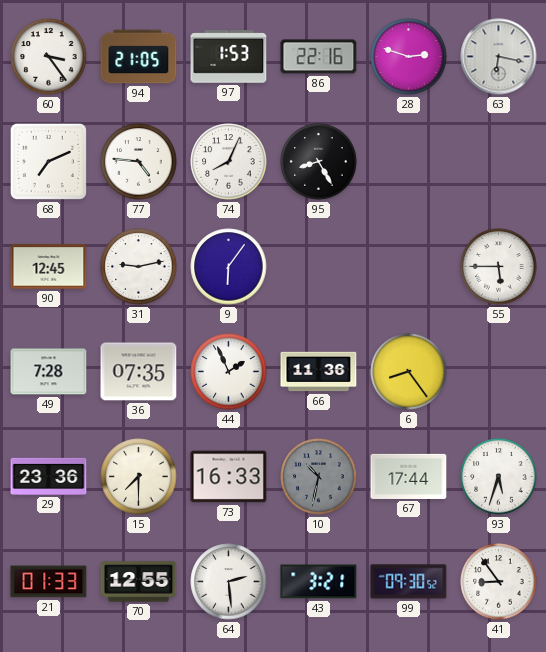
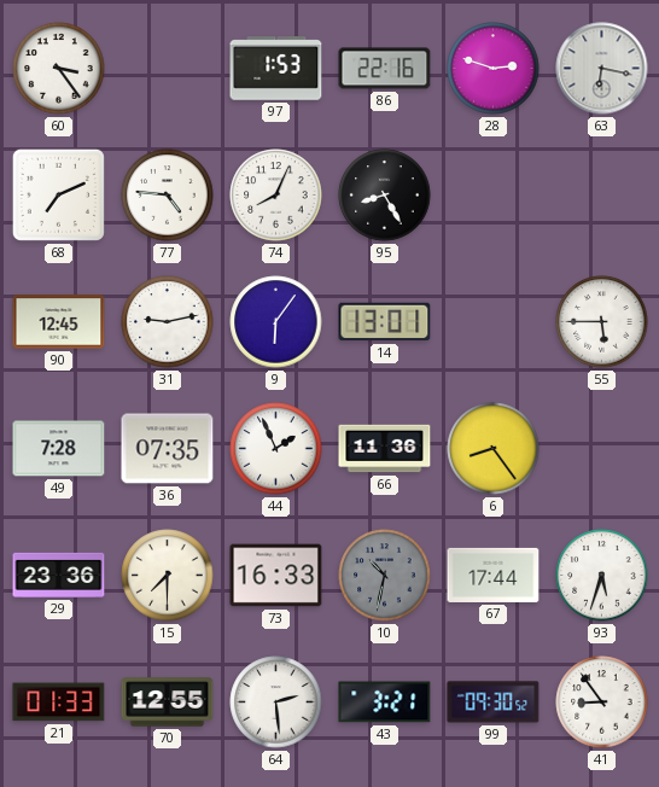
94: 21:05 -> none
14: none -> 13:01
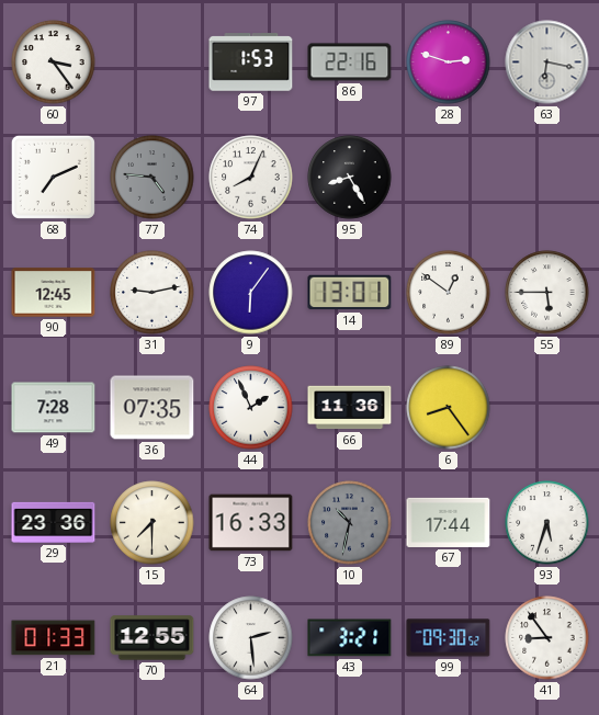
77 dial: white -> grey
89: none -> 12:51
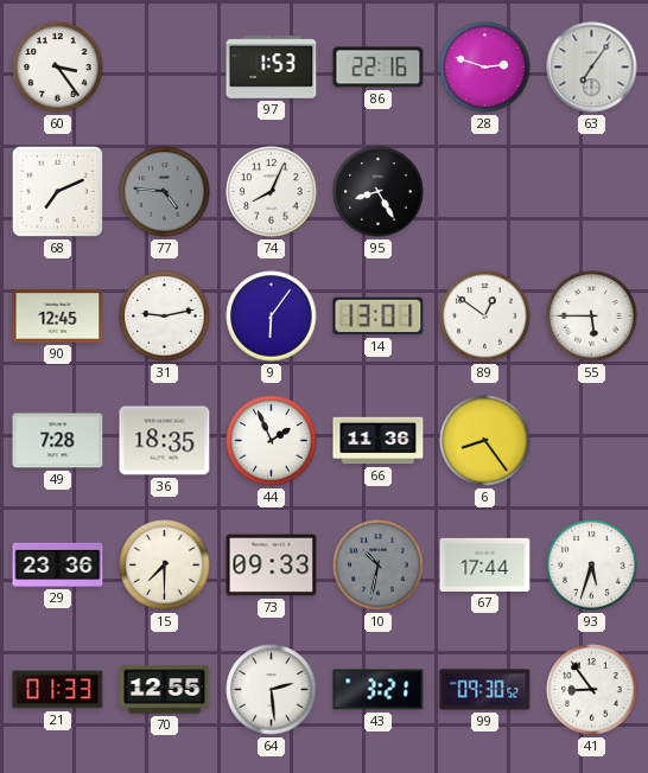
63: 6:17 -> 7:06
36: 07:35 -> 18:35
73: 16:33 -> 09:33
